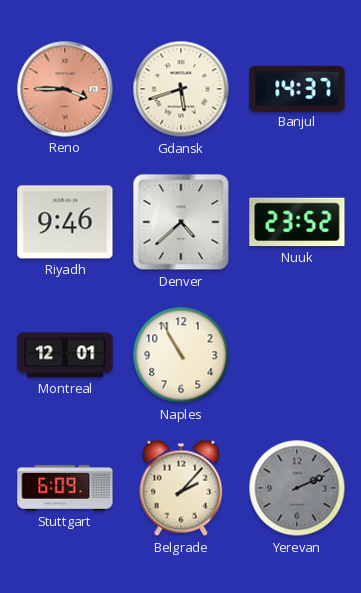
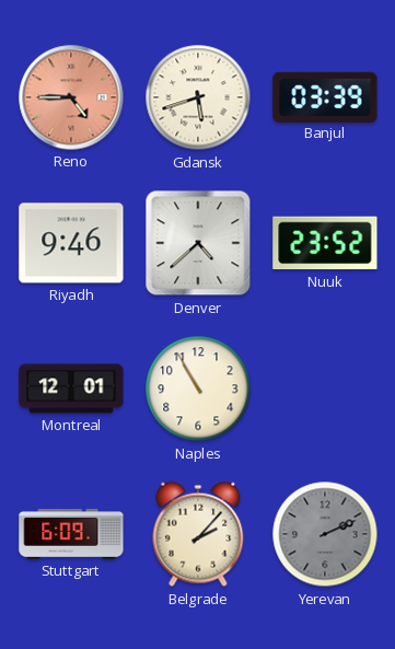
Reno: 3:45 -> 4:45
Banjul: 14:37 -> 03:39
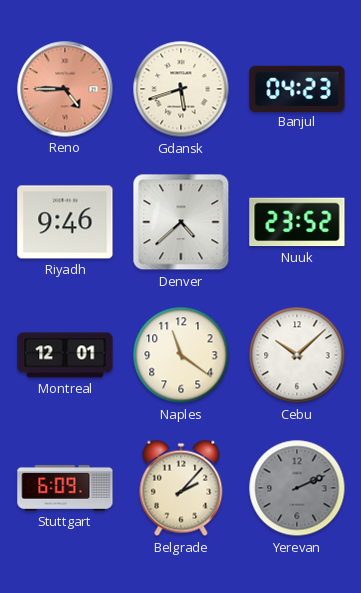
Banjul: 03:39 -> 04:23
Naples: 10:55 -> 11:21
Cebu: none -> 10:08
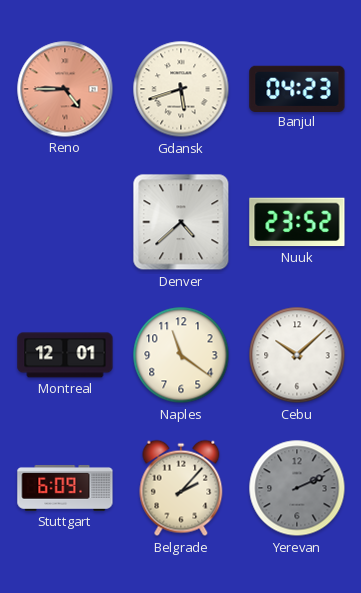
Riyadh: 9:46 -> none
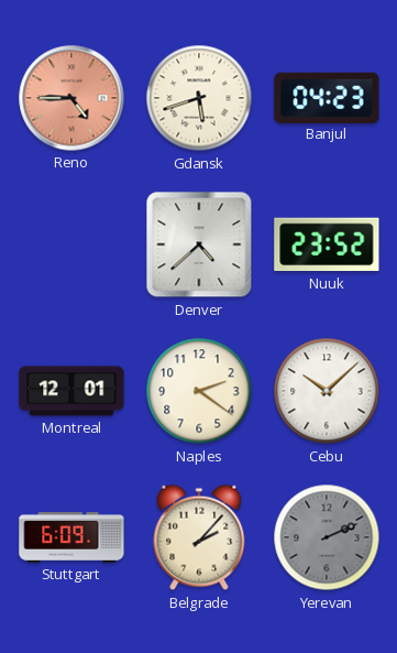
Naples: 11:21 -> 2:21
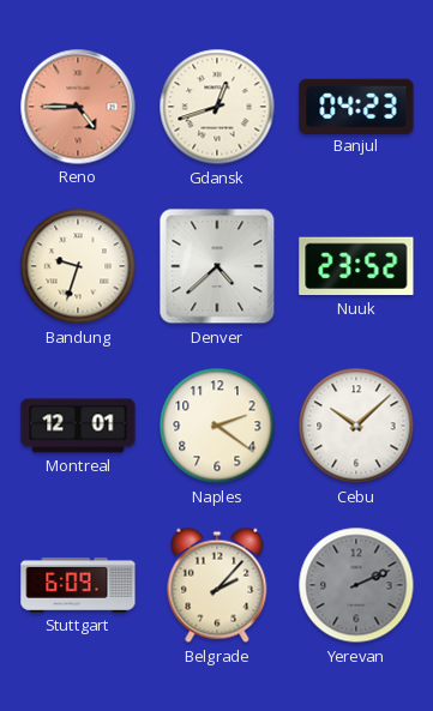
Gdansk: 5:42 -> 12:42
Bandung: none -> 9:33
